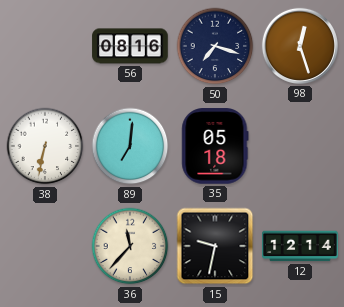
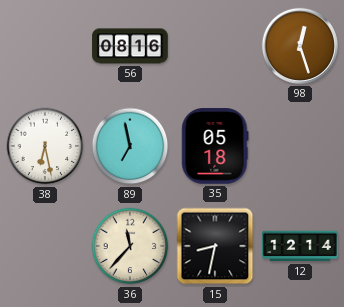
50: 7:18 -> none
38: 6:32 -> 6:28
89: 7:01 -> 6:58
15: 9:32 -> 8:32
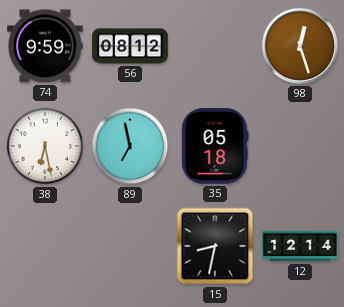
74: none -> 9:59
56: 08:16 -> 08:12
36: 11:37 -> none
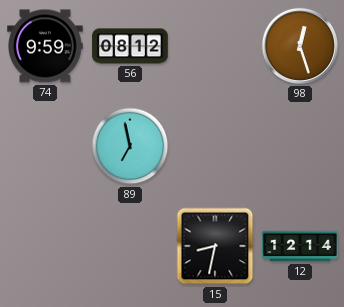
38: 6:28 -> none
35: 05:18 -> none
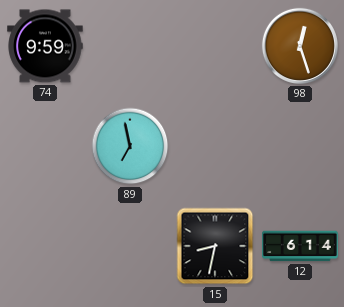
56: 08:12 -> none
12: 12:14 -> 6:14
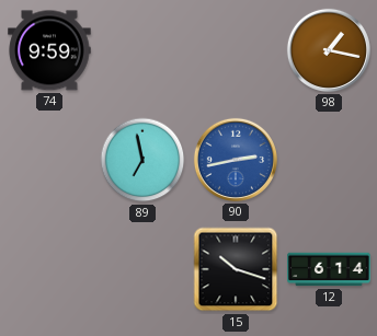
98: 12:27 -> 1:17
90: none -> 2:43
15: 8:32 -> 10:18
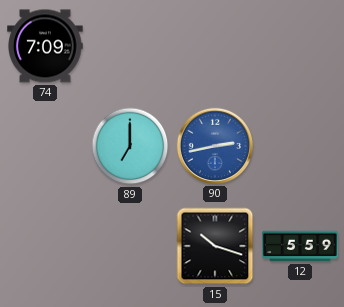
74: 9:59 -> 7:09
98: 1:17 -> none
89: 6:58 -> 7:00
12: 6:14 -> 5:59
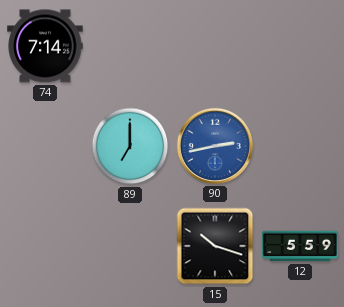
74: 7:09 -> 7:14
